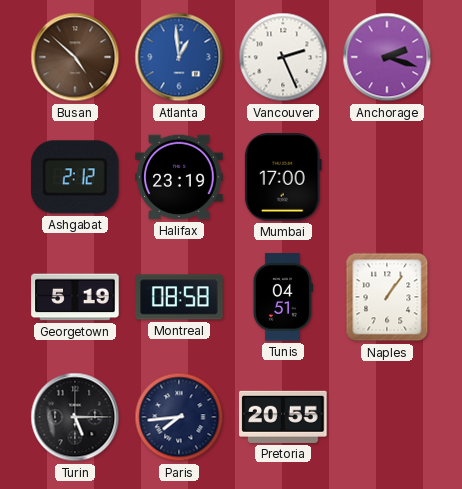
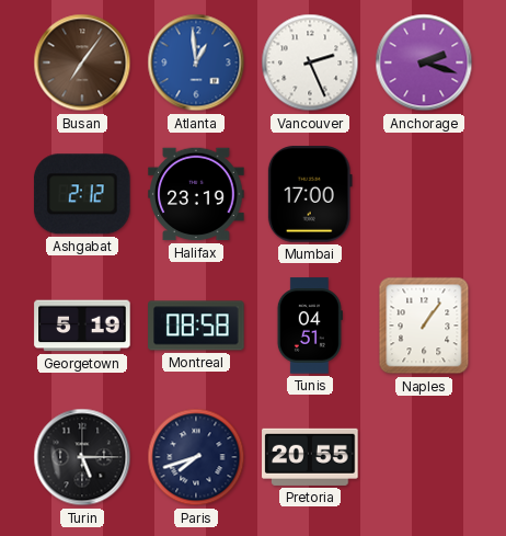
Busan: 4:52 -> 7:06
Paris: 7:44 -> 7:42
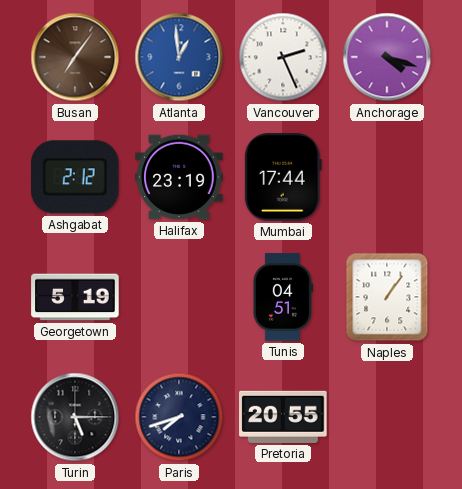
Anchorage: 2:18 -> 4:18
Mumbai: 17:00 -> 17:44
Montreal: 08:58 -> none
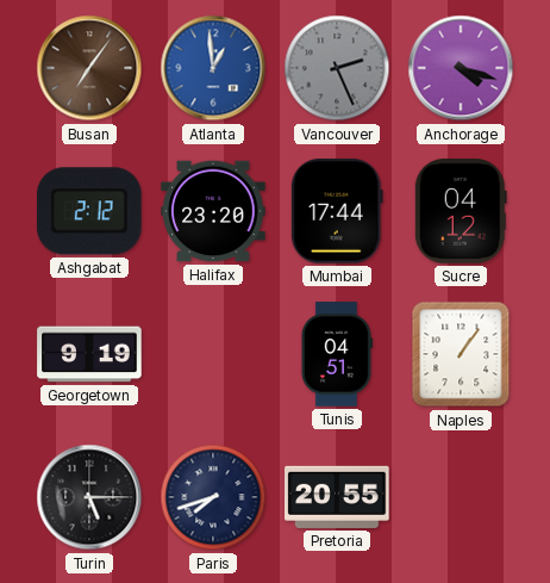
Vancouver dial: white -> grey
Halifax: 23:19 -> 23:20
Sucre: none -> 04:12
Georgetown: 5:19 -> 9:19
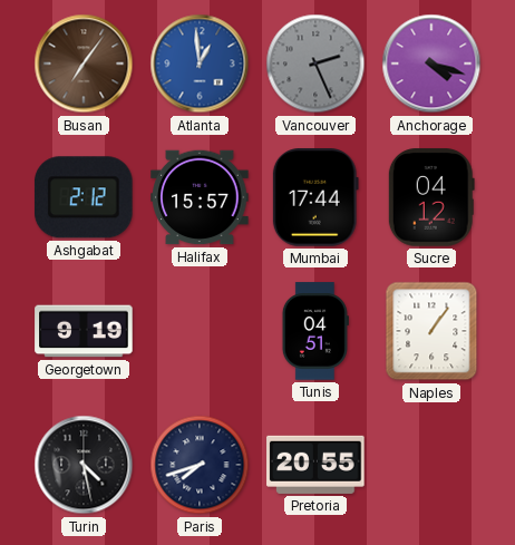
Halifax: 23:20 -> 15:57
Turin: 5:15 -> 4:28
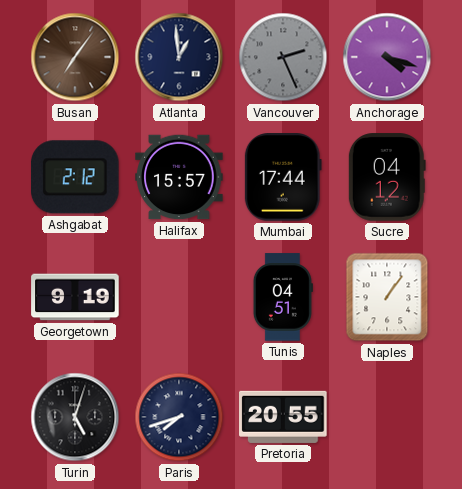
Atlanta dial: blue -> navy
Turin: 4:28 -> 5:03
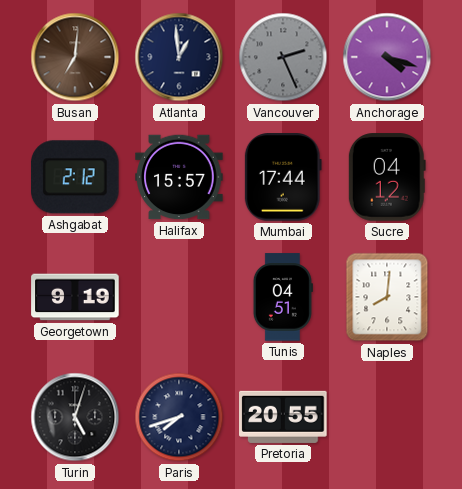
Busan: 7:06 -> 7:01
Naples: 1:06 -> 8:01
